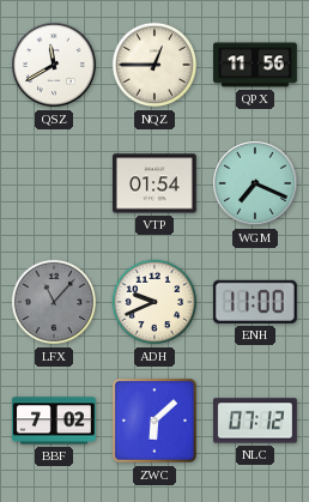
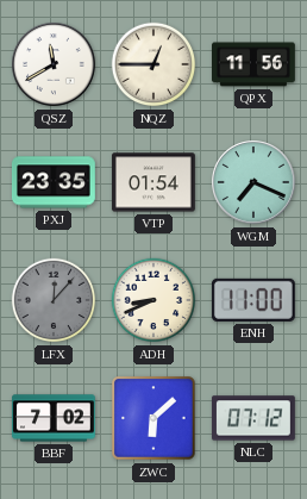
PXJ: none -> 23:35
LFX: 11:07 -> 12:07
ADH: 9:41 -> 8:41
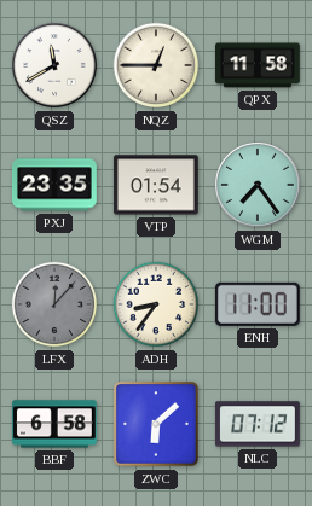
QPX: 11:56 -> 11:58
WGM: 7:19 -> 7:24
ADH: 8:41 -> 8:36
BBF: 7:02 -> 6:58
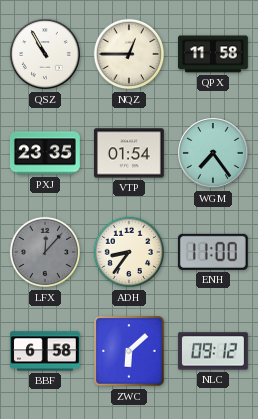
QSZ: 11:40 -> 10:55
NLC: 07:12 -> 09:12
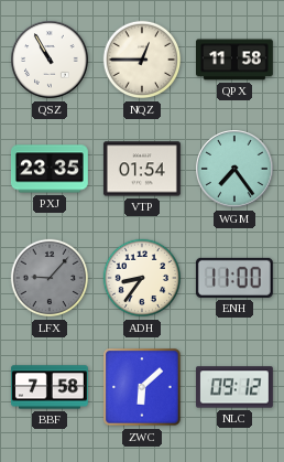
LFX: 12:07 -> 9:07
BBF: 6:58 -> 7:58
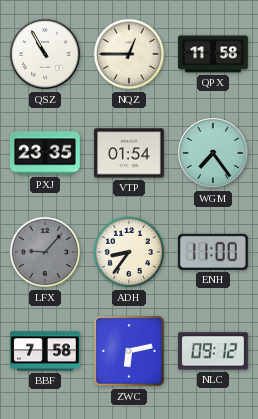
ZWC: 6:08 -> 6:13
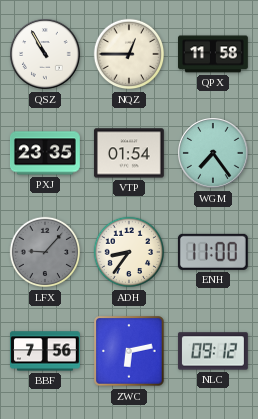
BBF: 7:58 -> 7:56
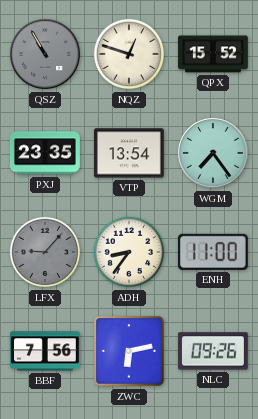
QSZ dial: white -> grey
NQZ: 12:45 -> 12:48
QPX: 11:58 -> 15:52
VTP: 01:54 -> 13:54
NLC: 09:12 -> 09:26
